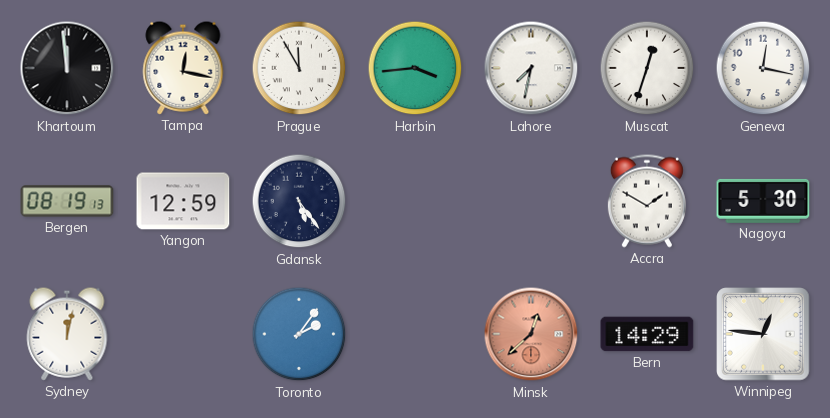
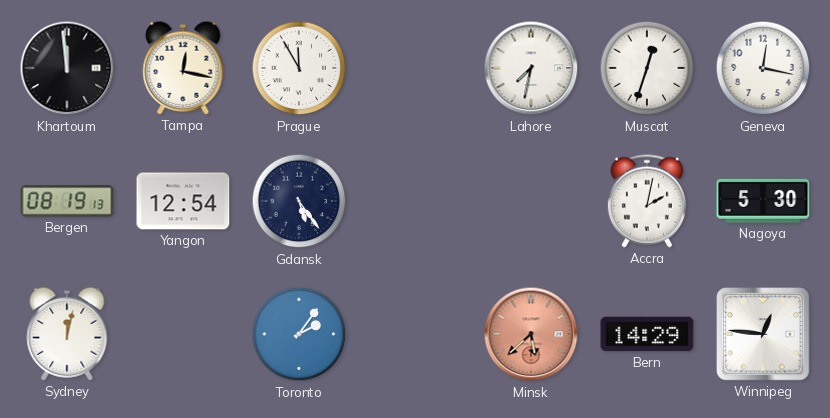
Harbin: 3:44 -> none
Yangon: 12:59 -> 12:54
Accra: 1:50 -> 2:02
Minsk: 12:38 -> 5:38
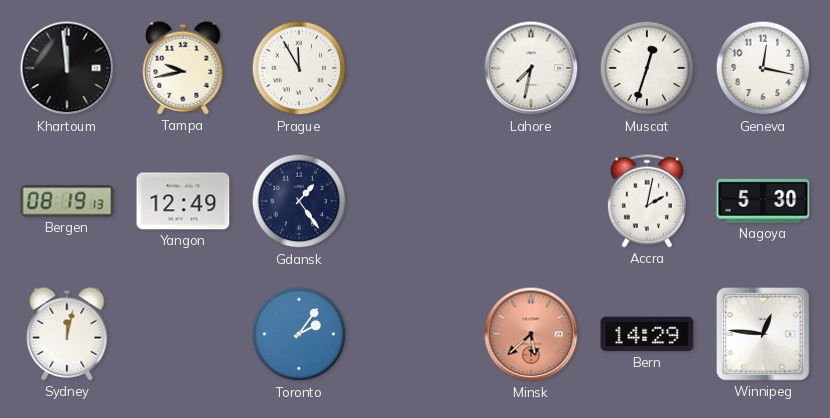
Tampa: 12:17 -> 9:43
Yangon: 12:54 -> 12:49
Gdansk: 5:24 -> 1:24
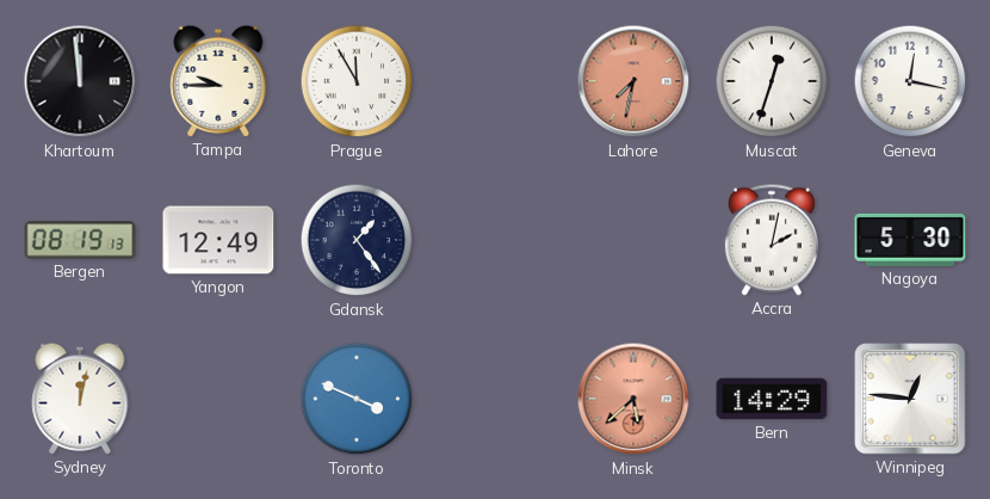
Tampa: 9:43 -> 9:45
Lahore dial: white -> salmon
Toronto: 2:06 -> 3:49
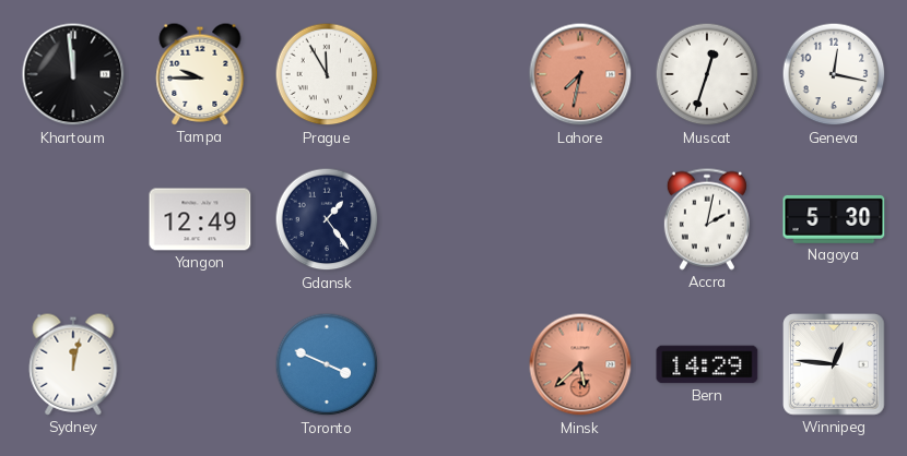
Bergen: 08:19 -> none
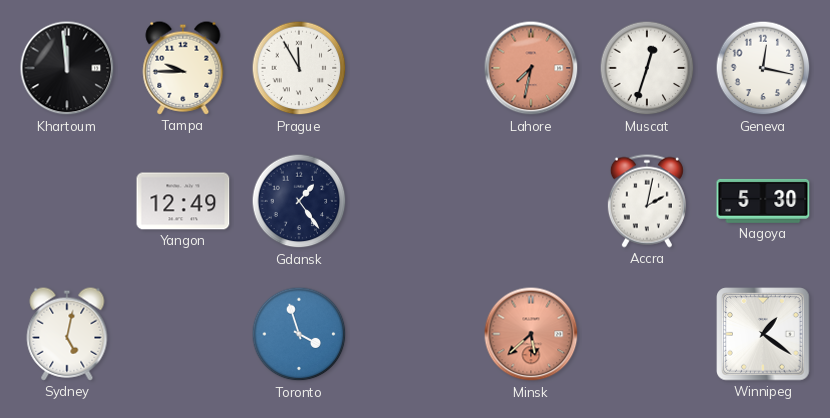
Sydney: 12:02 -> 5:02
Toronto: 3:49 -> 3:57
Bern: 14:29 -> none
Winnipeg: 12:46 -> 1:21
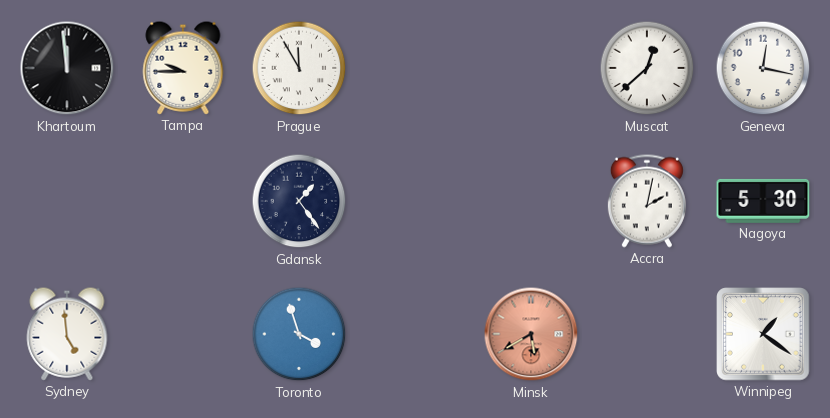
Lahore: 7:32 -> none
Muscat: 12:33 -> 12:38
Yangon: 12:49 -> none
Sydney: 5:02 -> 4:59
Minsk: 5:38 -> 5:40
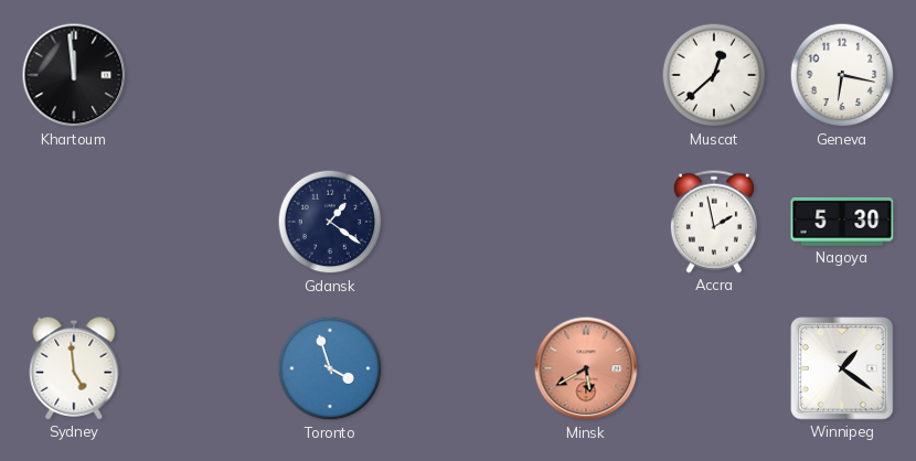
Tampa: 9:45 -> none
Prague: 11:55 -> none
Geneva: 12:17 -> 6:17
Gdansk: 1:24 -> 1:21
Accra: 2:02 -> 1:58
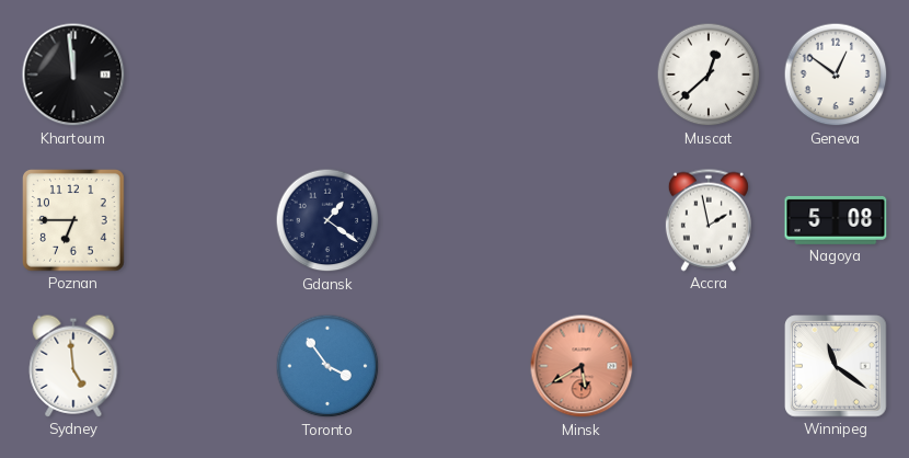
Geneva: 6:17 -> 12:51
Poznan: none -> 6:45
Nagoya: 5:30 -> 5:08
Toronto: 3:57 -> 3:54
Winnipeg: 1:21 -> 11:21
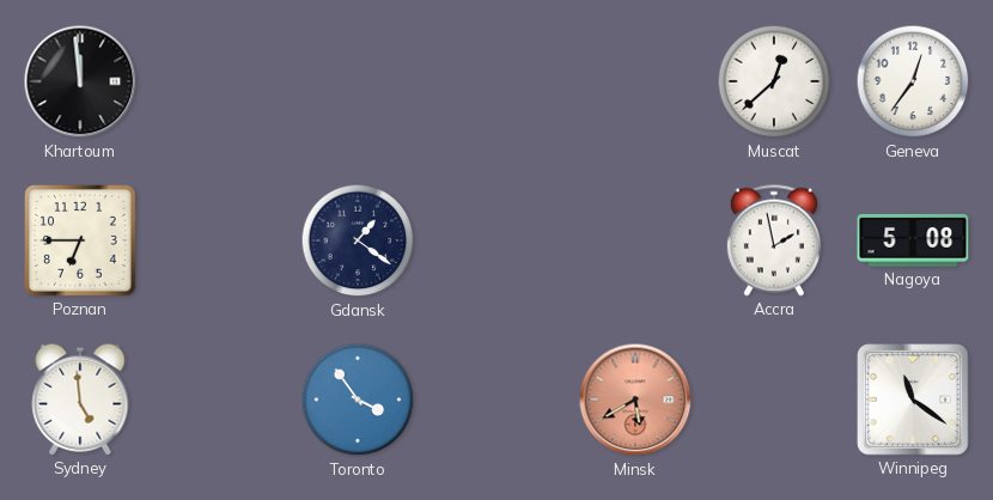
Geneva: 12:51 -> 12:36
